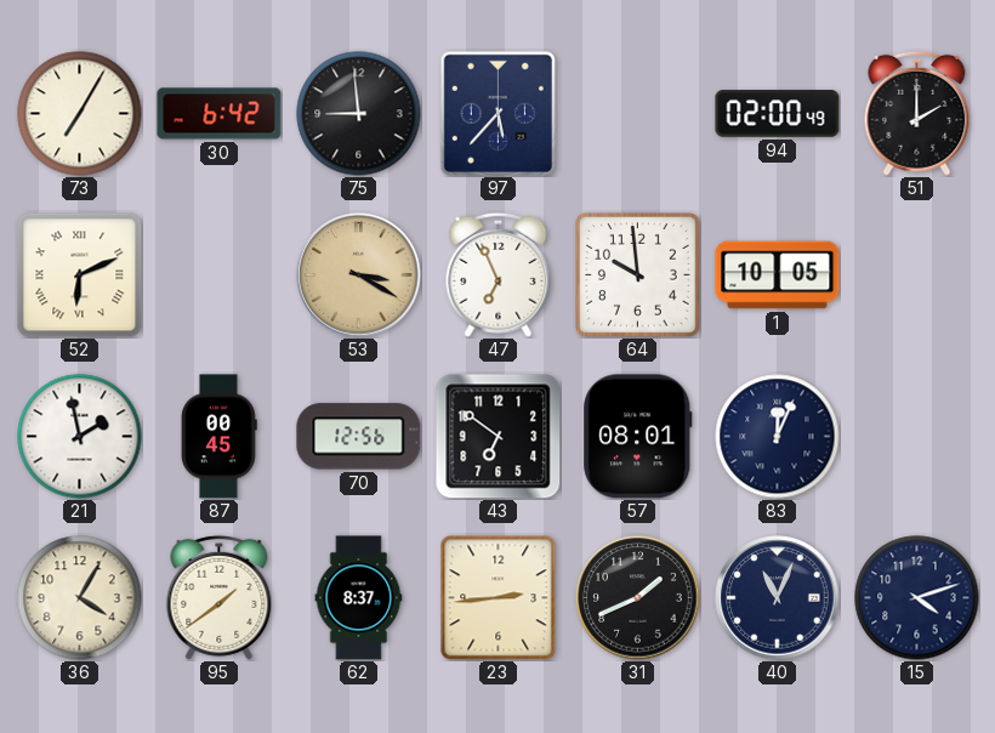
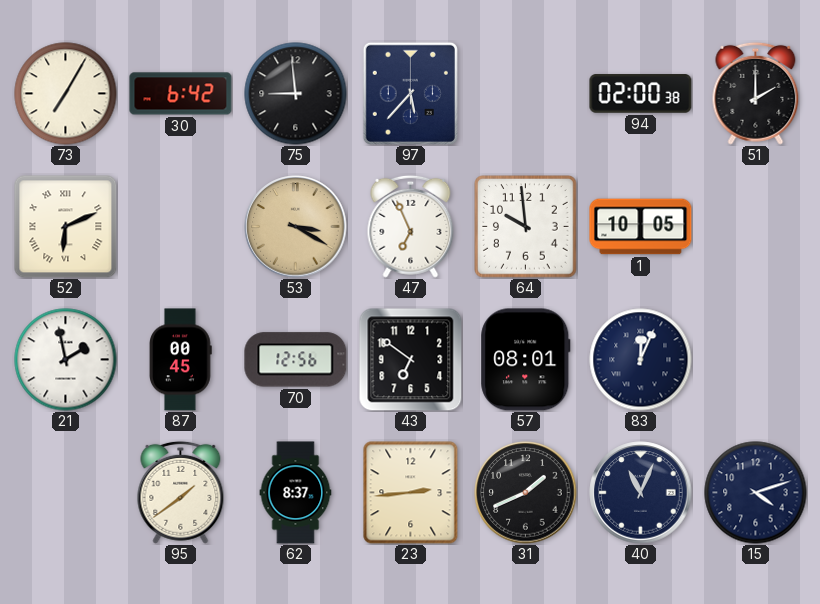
94: 02:00:49 -> 02:00:38
36: 4:05 -> none
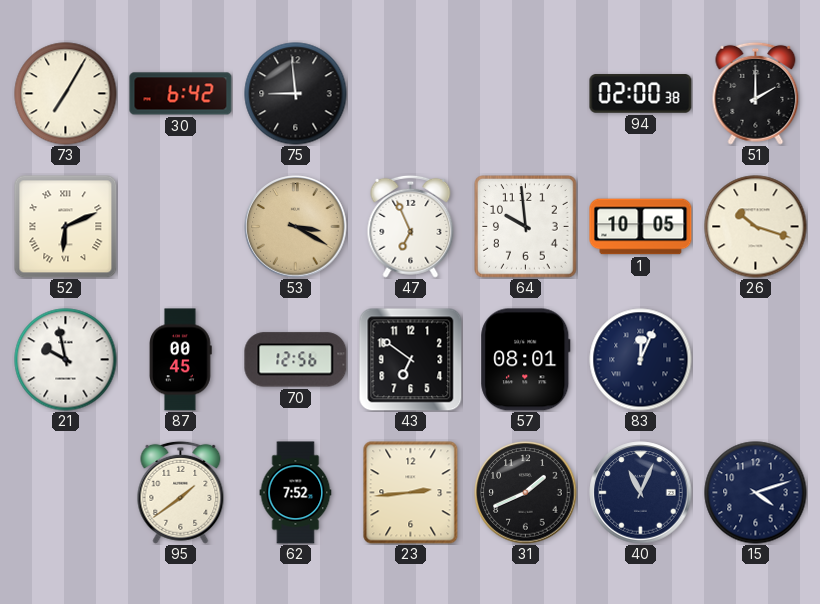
97: 5:37 -> none
26: none -> 10:18
21: 1:58 -> 9:58
62: 8:37 -> 7:52
